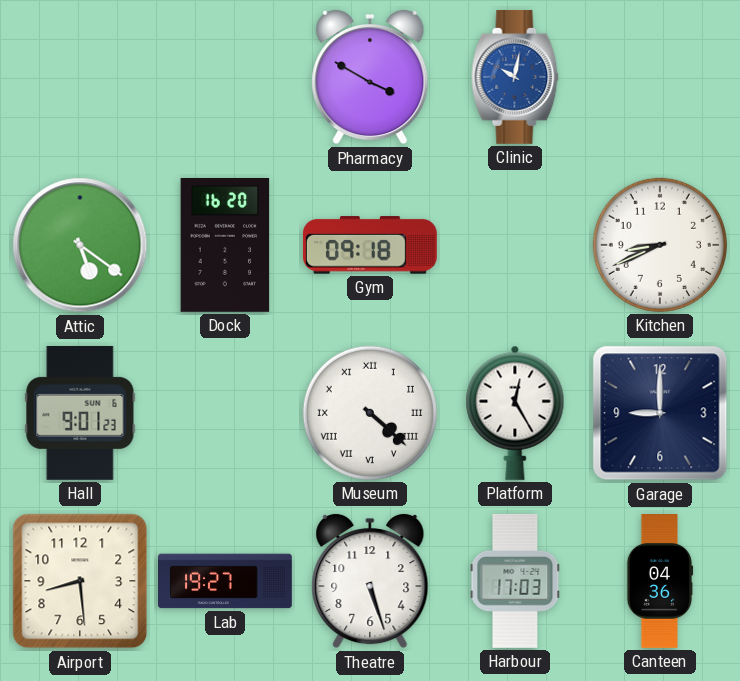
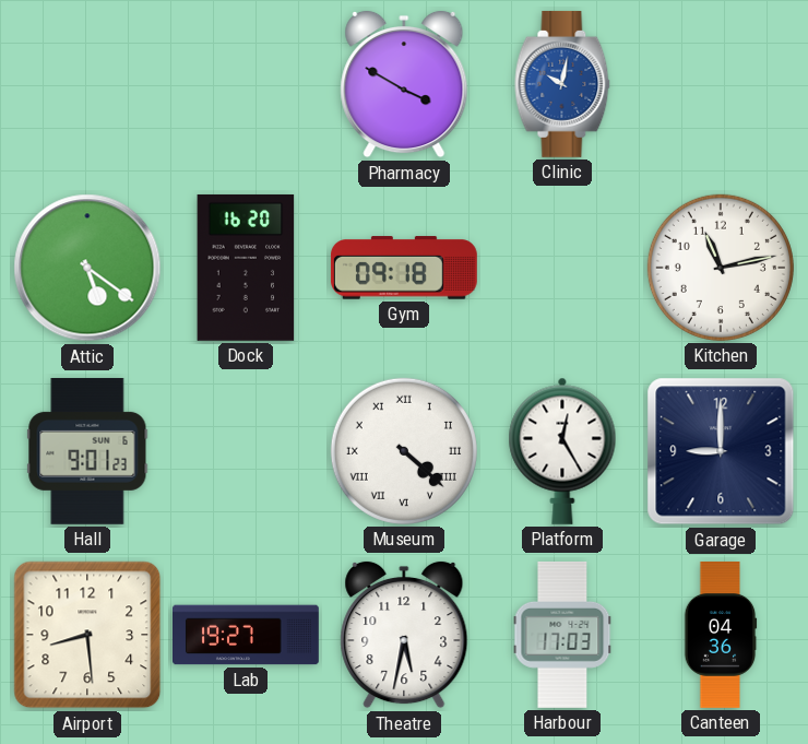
Kitchen: 8:41 -> 11:13
Theatre: 5:27 -> 5:32
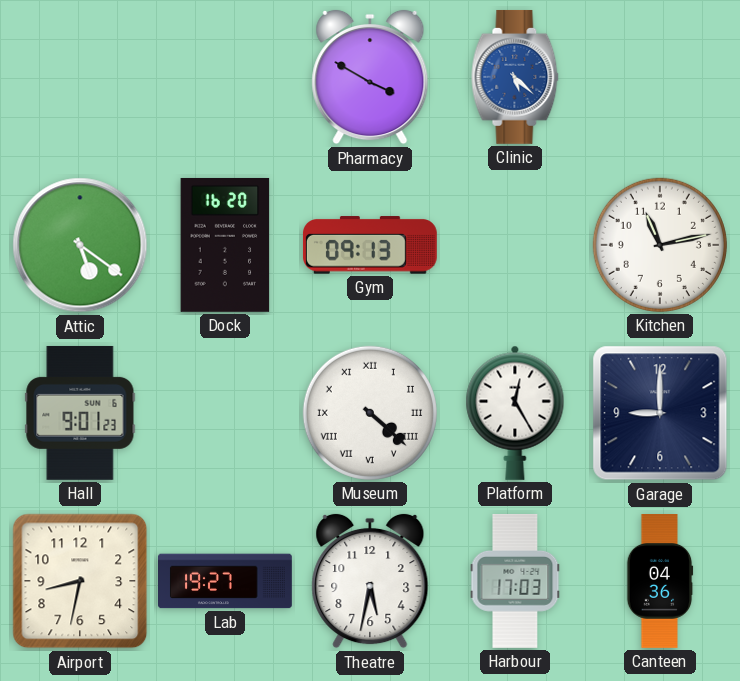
Clinic: 10:02 -> 5:22
Gym: 09:18 -> 09:13
Airport: 8:29 -> 8:32
